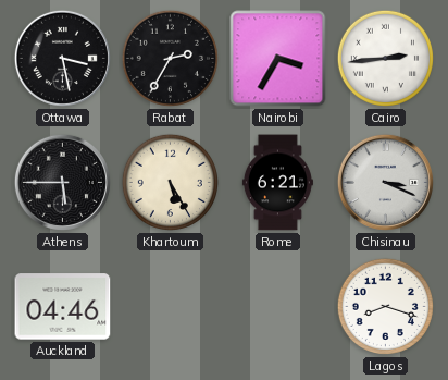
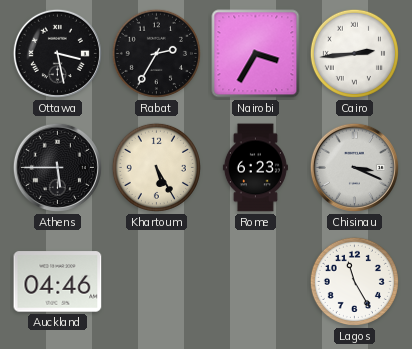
Rome: 6:21 -> 6:23
Lagos: 8:18 -> 11:25
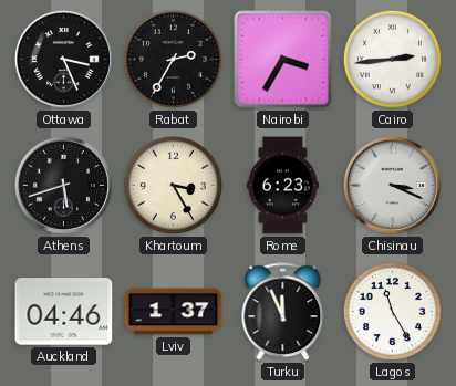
Ottawa: 3:28 -> 3:26
Athens: 5:45 -> 5:42
Khartoum: 5:25 -> 3:25
Lviv: none -> 1:37
Turku: none -> 11:56
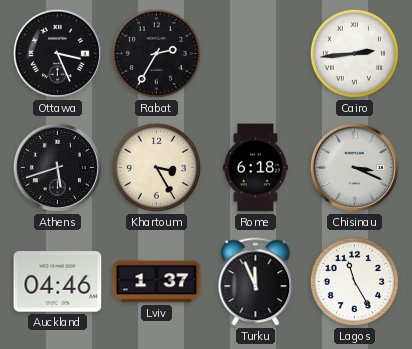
Nairobi: 3:35 -> none
Rome: 6:23 -> 6:18
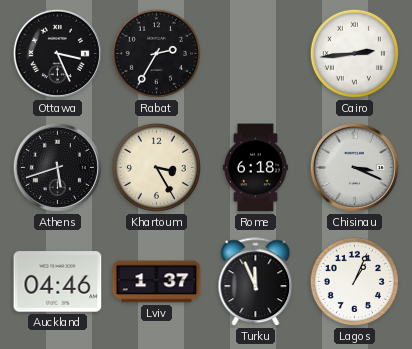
Lagos: 11:25 -> 1:04
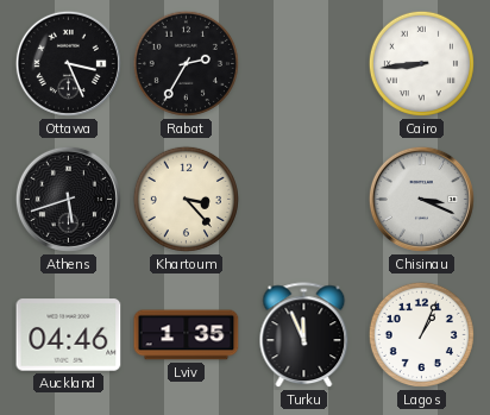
Cairo: 2:44 -> 8:44
Khartoum: 3:25 -> 3:23
Rome: 6:18 -> none
Lviv: 1:37 -> 1:35
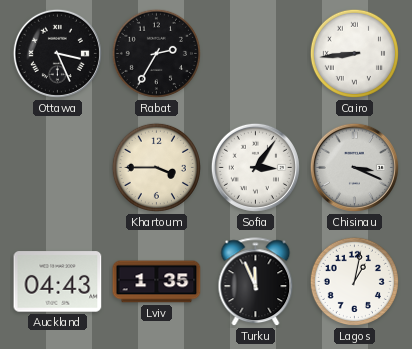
Athens: 5:42 -> none
Khartoum: 3:23 -> 3:45
Sofia: none -> 3:06
Auckland: 04:46 -> 04:43
Lagos: 1:04 -> 1:02
